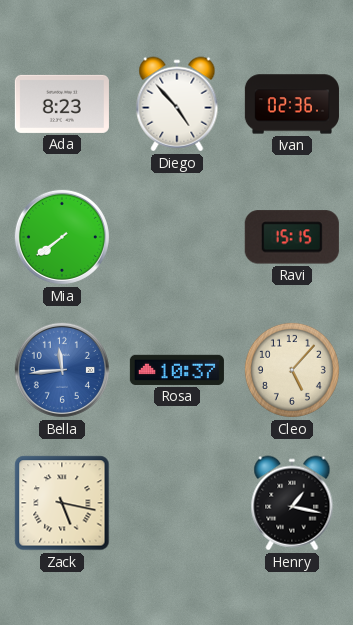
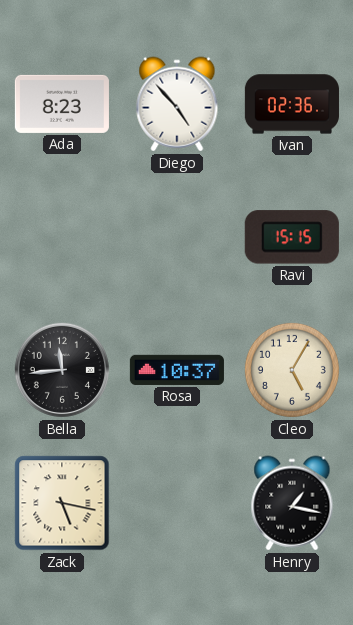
Mia: 7:39 -> none
Bella dial: blue -> black
Cleo: 5:07 -> 5:05
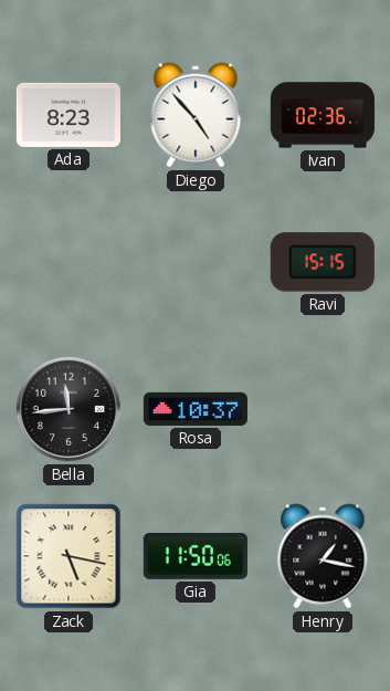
Cleo: 5:05 -> none
Gia: none -> 11:50
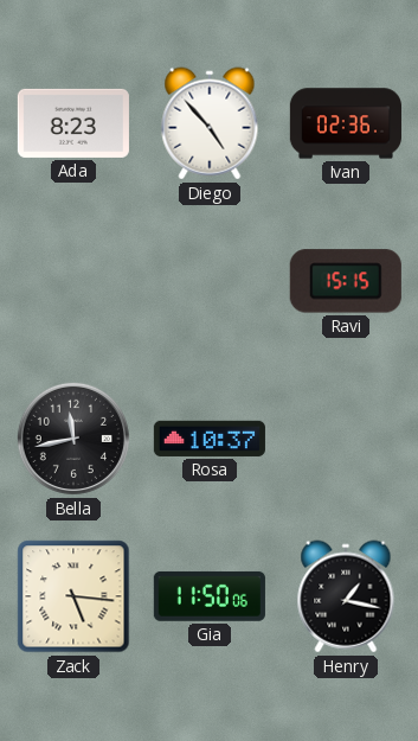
Bella: 11:44 -> 11:43
Zack: 5:17 -> 5:16
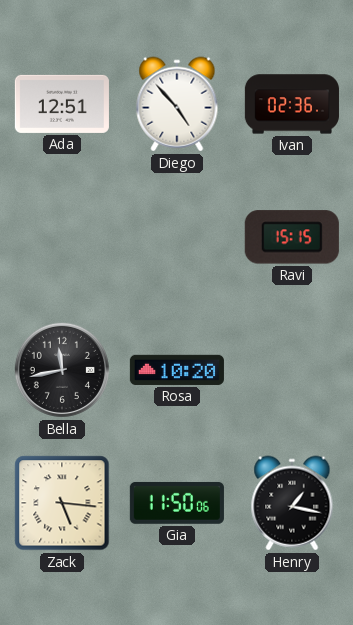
Ada: 8:23 -> 12:51
Rosa: 10:37 -> 10:20
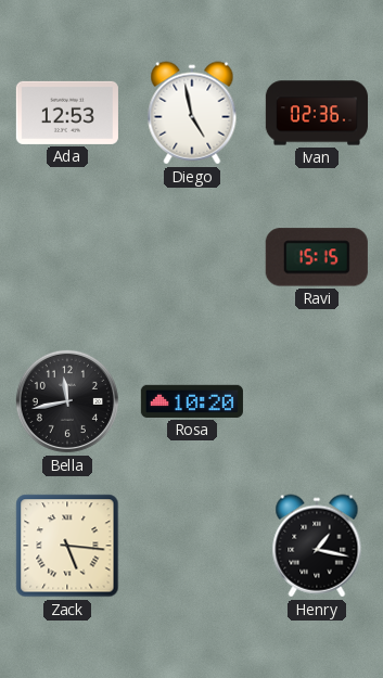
Ada: 12:51 -> 12:53
Diego: 4:53 -> 4:58
Gia: 11:50 -> none
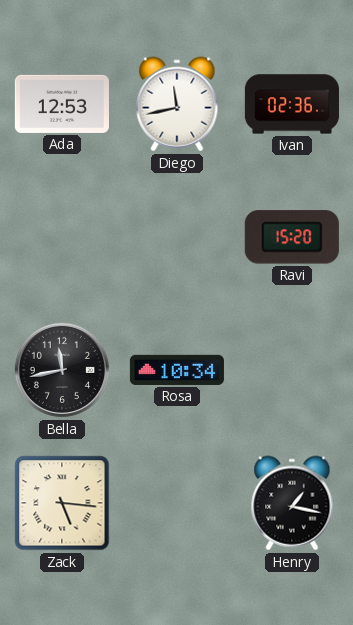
Diego: 4:58 -> 11:43
Ravi: 15:15 -> 15:20
Rosa: 10:20 -> 10:34
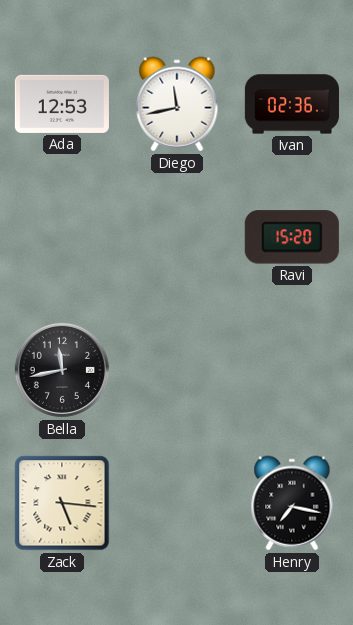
Rosa: 10:34 -> none
Henry: 1:17 -> 7:17
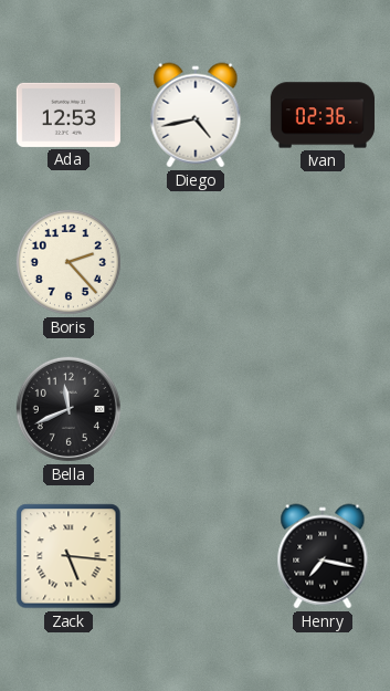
Diego: 11:43 -> 4:43
Boris: none -> 2:23
Ravi: 15:20 -> none
Bella: 11:43 -> 11:41
